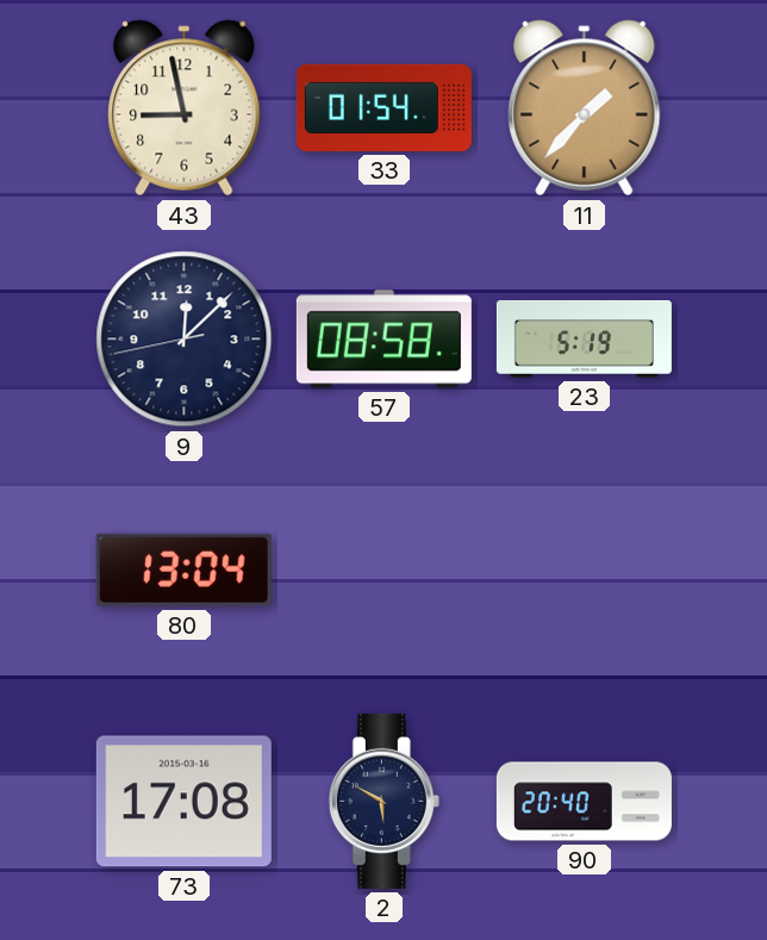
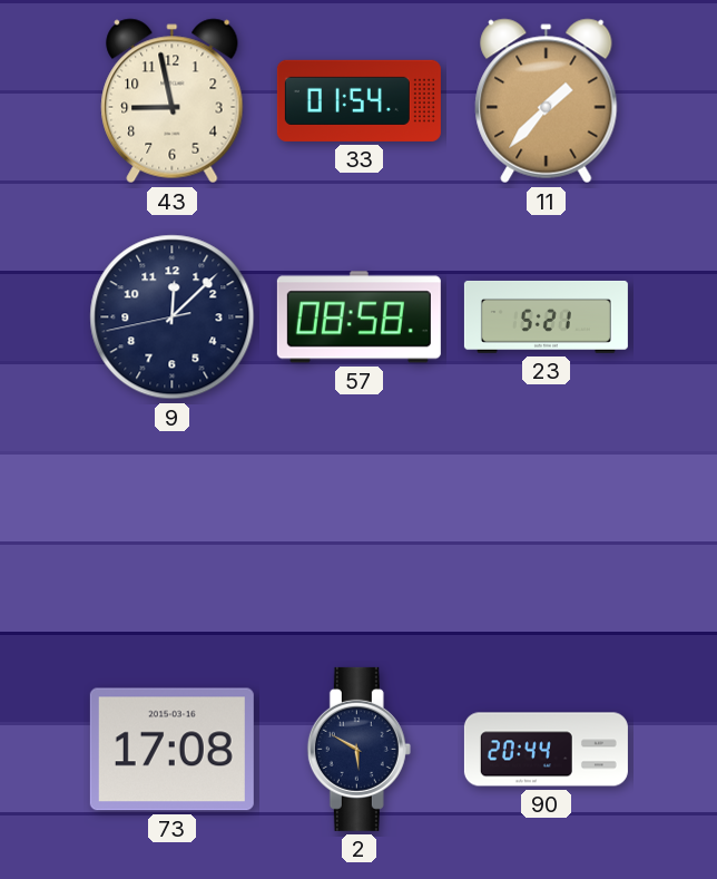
23: 5:19 -> 5:21
80: 13:04 -> none
90: 20:40 -> 20:44
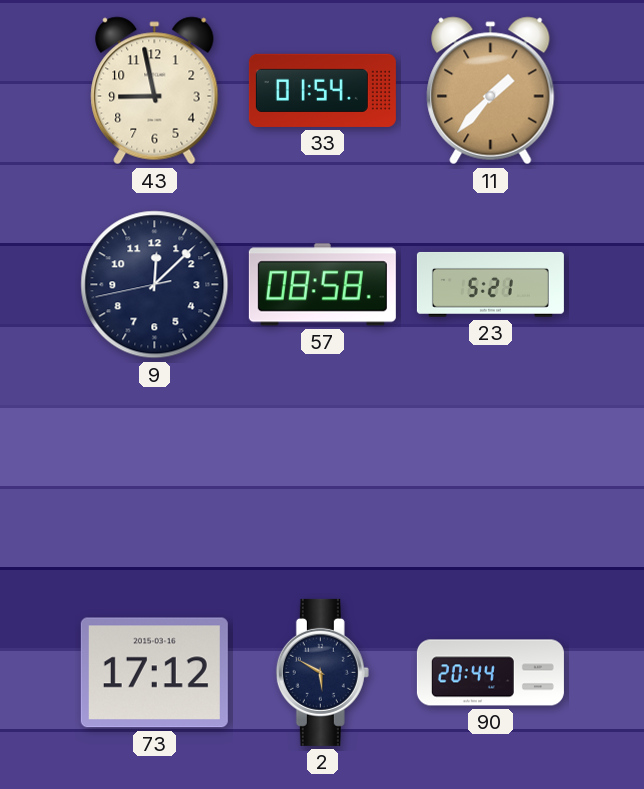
73: 17:08 -> 17:12
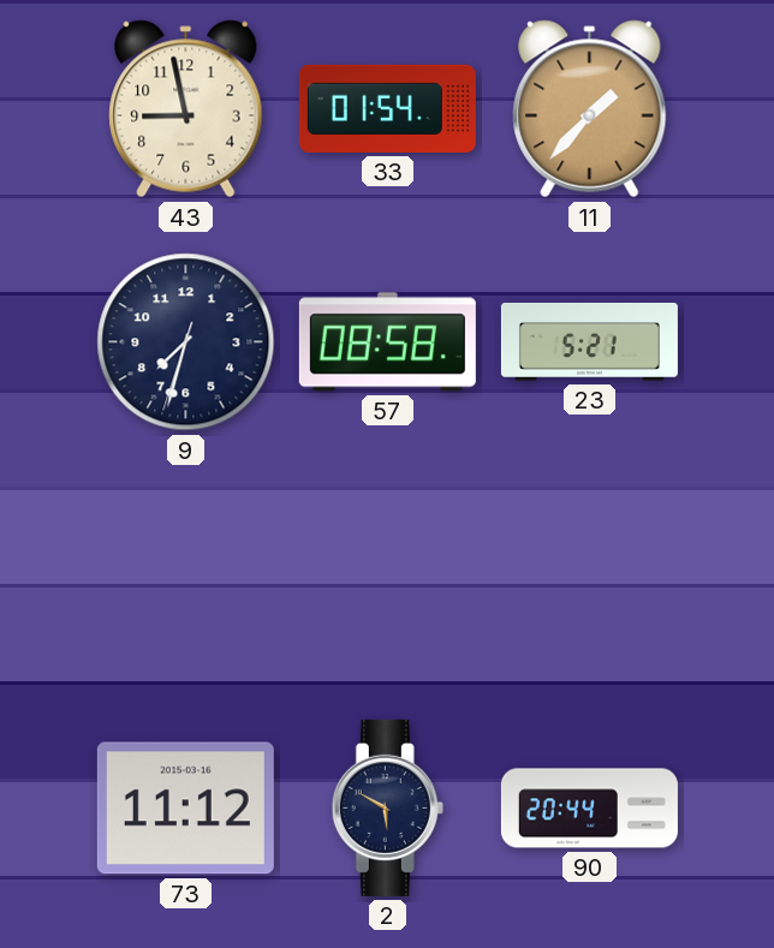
9: 12:07 -> 7:32
73: 17:12 -> 11:12
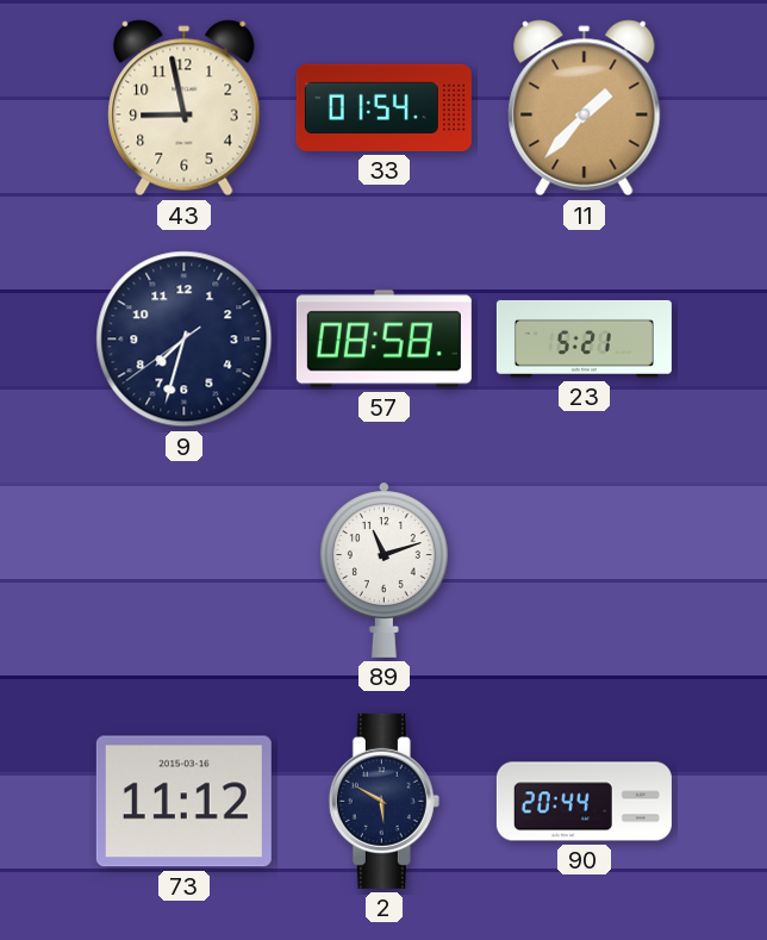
9: 7:32:33 -> 7:32:39
89: none -> 11:12
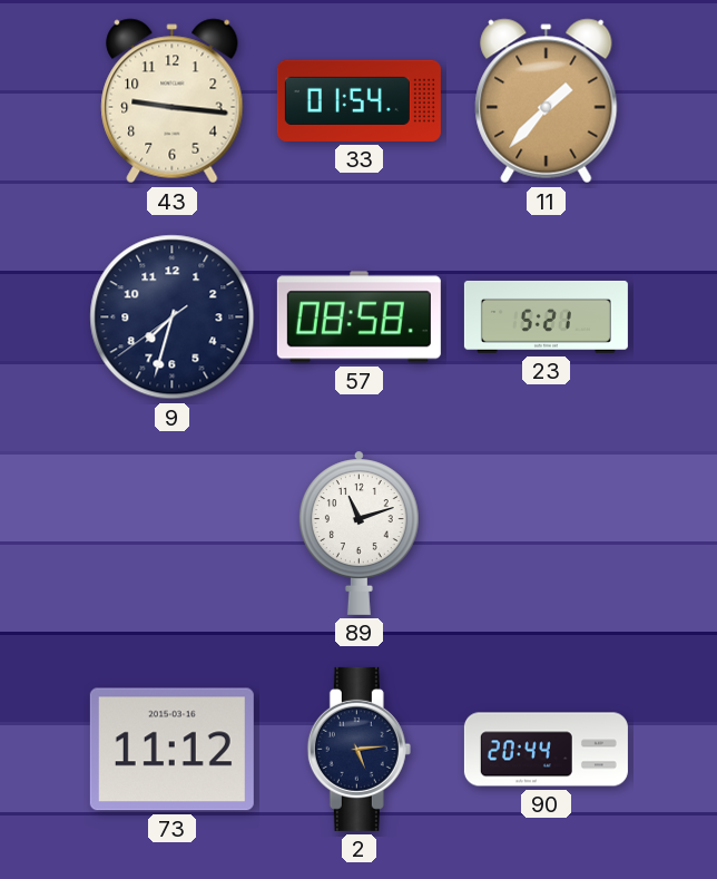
43: 8:58 -> 9:16
2: 5:50 -> 5:14
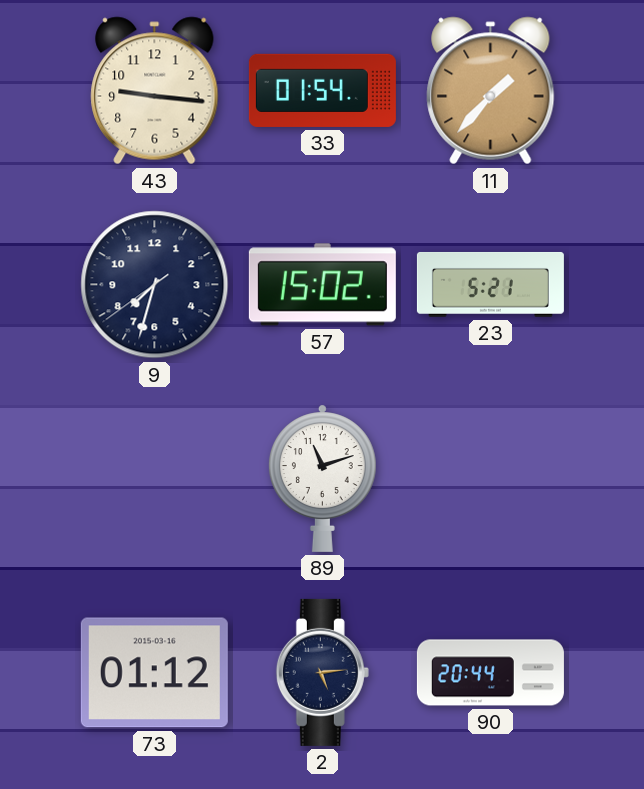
57: 08:58 -> 15:02
73: 11:12 -> 01:12
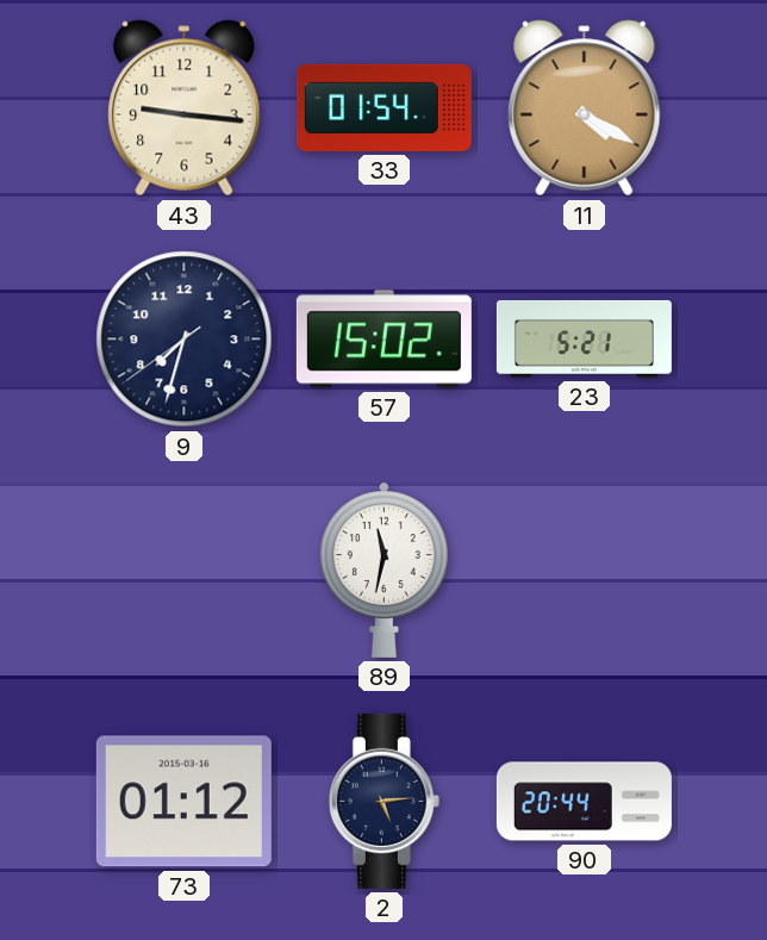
11: 1:37 -> 4:20
89: 11:12 -> 11:32
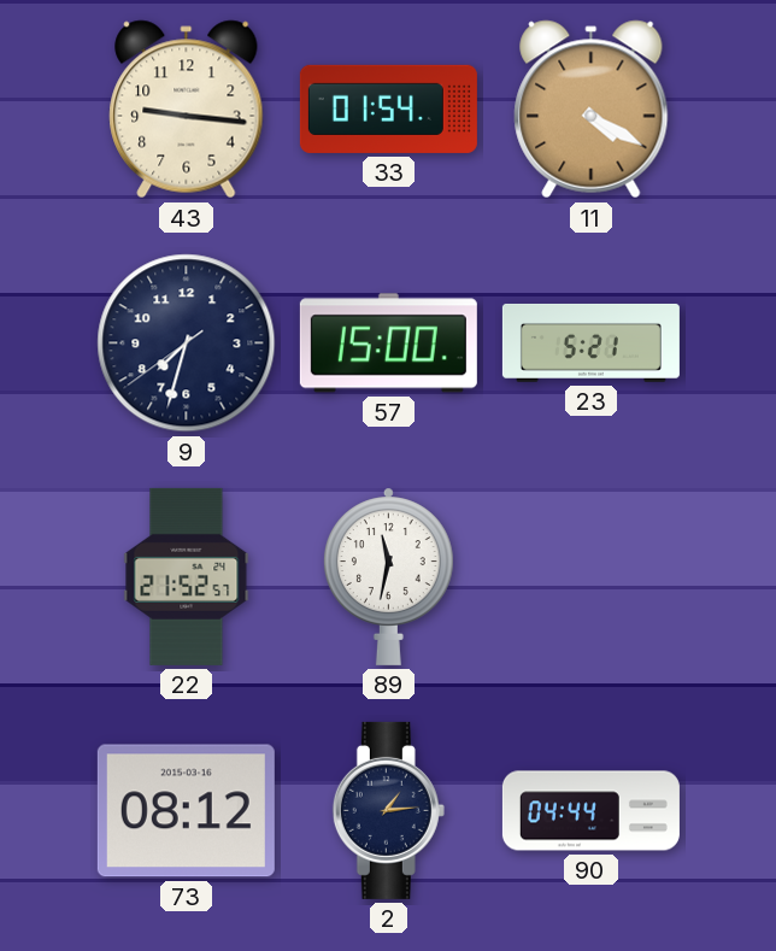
57: 15:02 -> 15:00
22: none -> 21:52
73: 01:12 -> 08:12
2: 5:14 -> 1:14
90: 20:44 -> 04:44
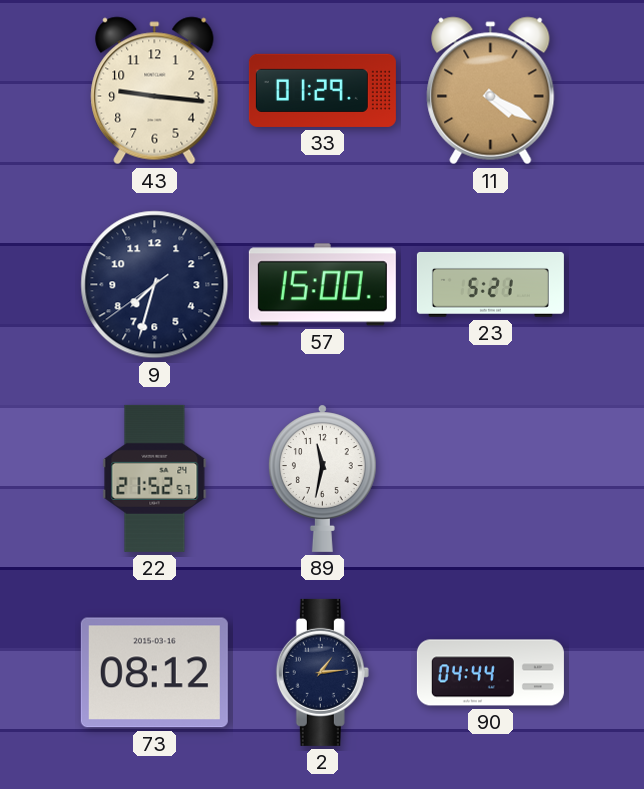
33: 01:54 -> 01:29
